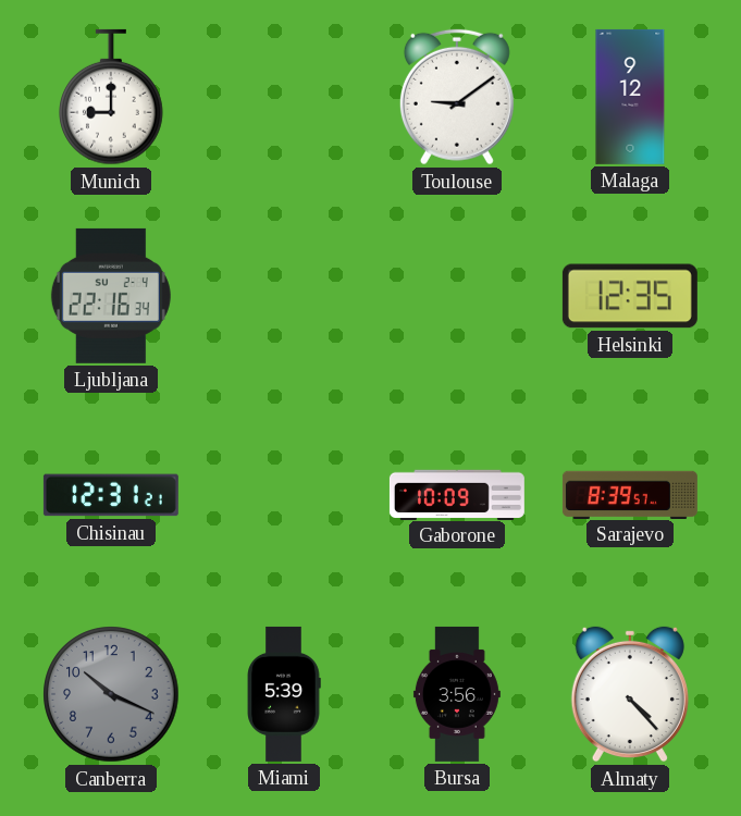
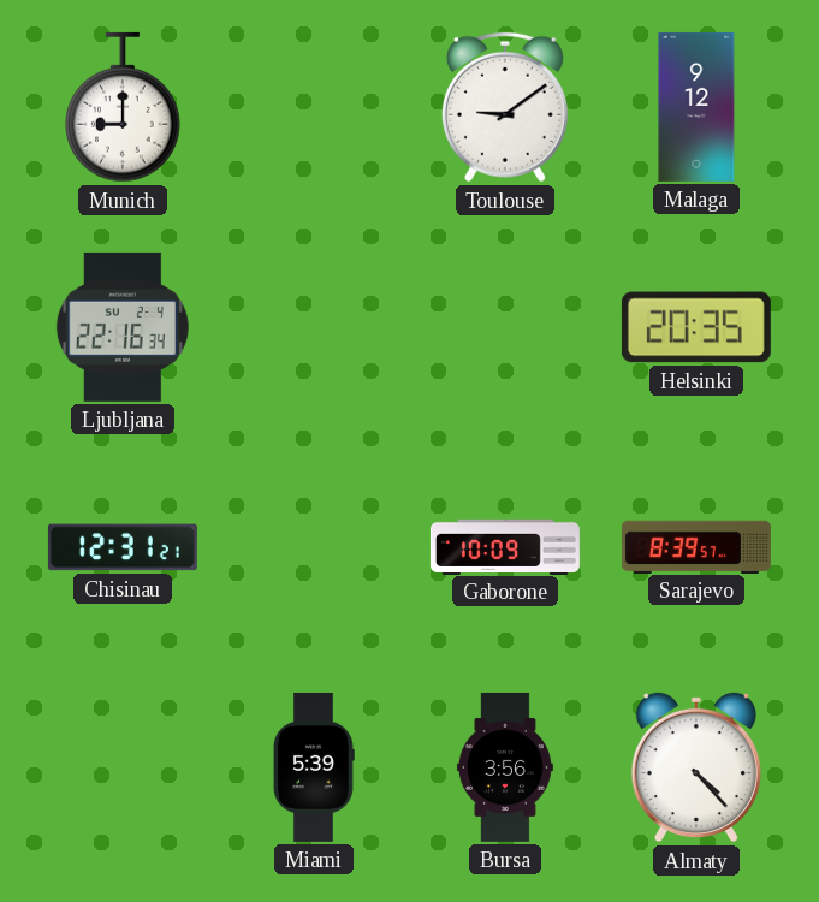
Helsinki: 12:35 -> 20:35
Canberra: 10:19 -> none
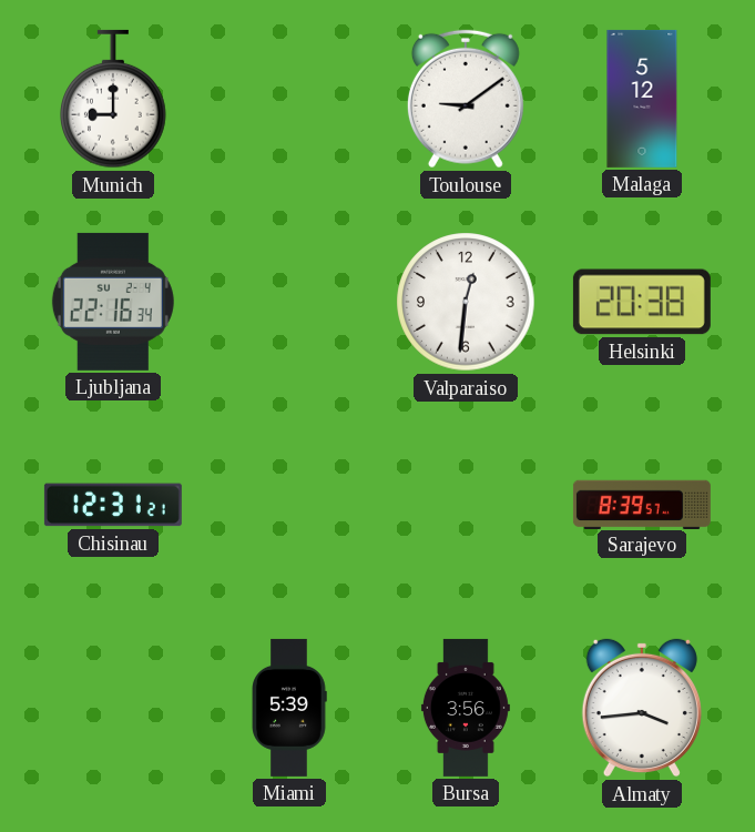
Malaga: 9:12 -> 5:12
Valparaiso: none -> 12:31
Helsinki: 20:35 -> 20:38
Gaborone: 10:09 -> none
Almaty: 4:23 -> 3:44
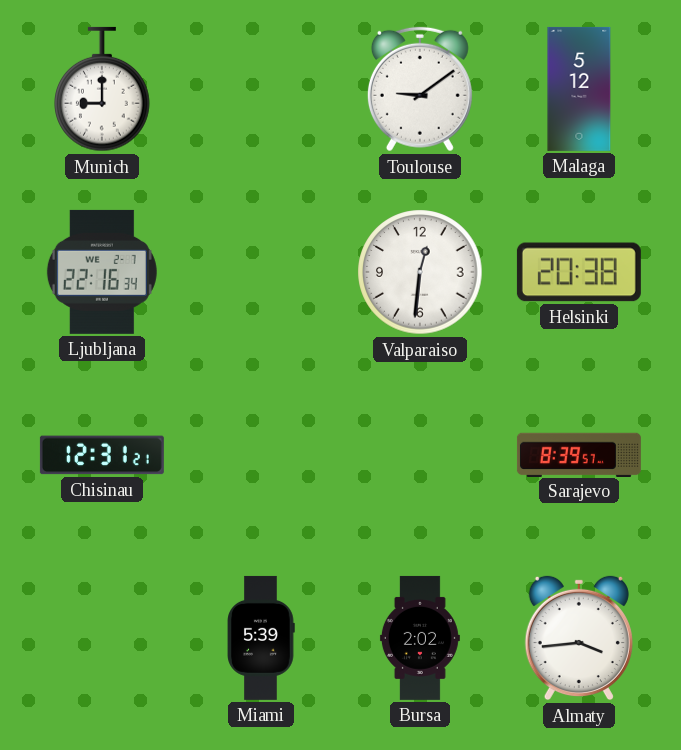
Ljubljana date: SU 2-4 -> WE 2-7
Bursa: 3:56 -> 2:02
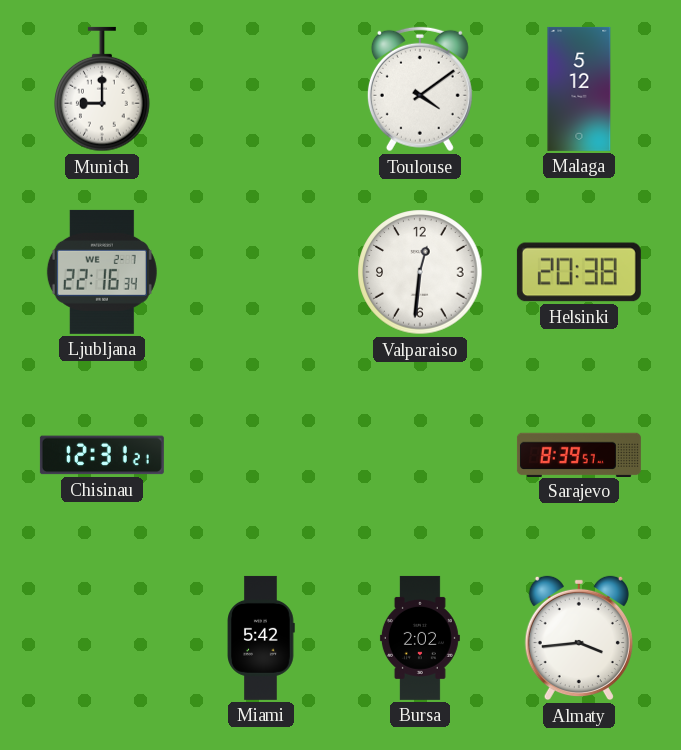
Toulouse: 9:09 -> 4:09
Miami: 5:39 -> 5:42
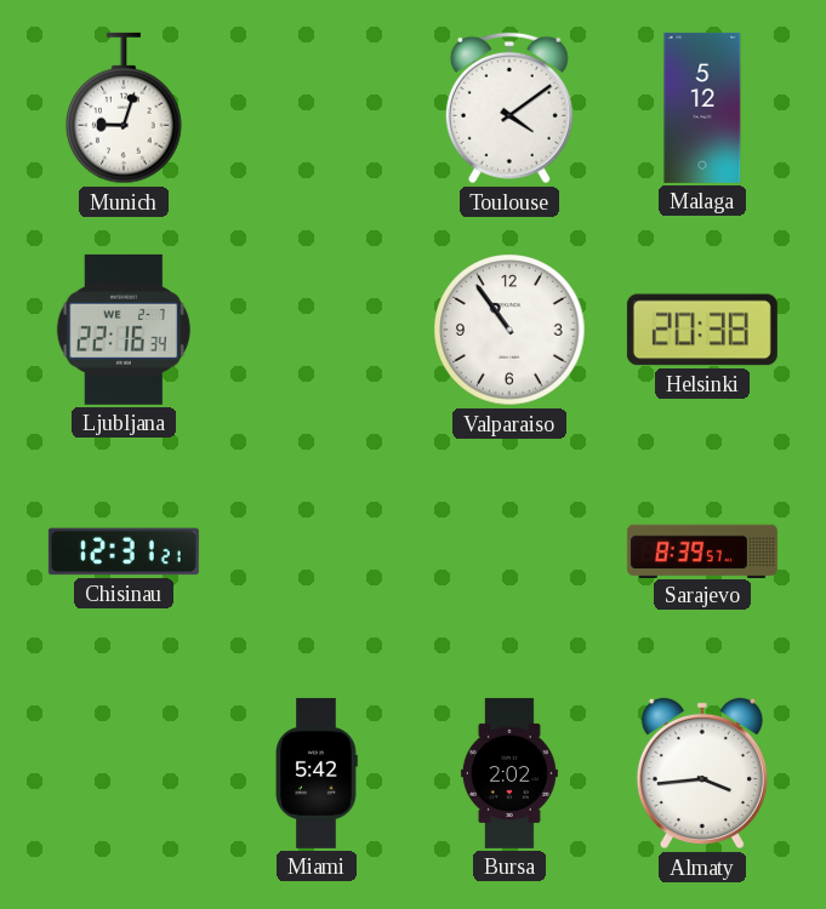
Munich: 9:00 -> 9:03
Valparaiso: 12:31 -> 10:54
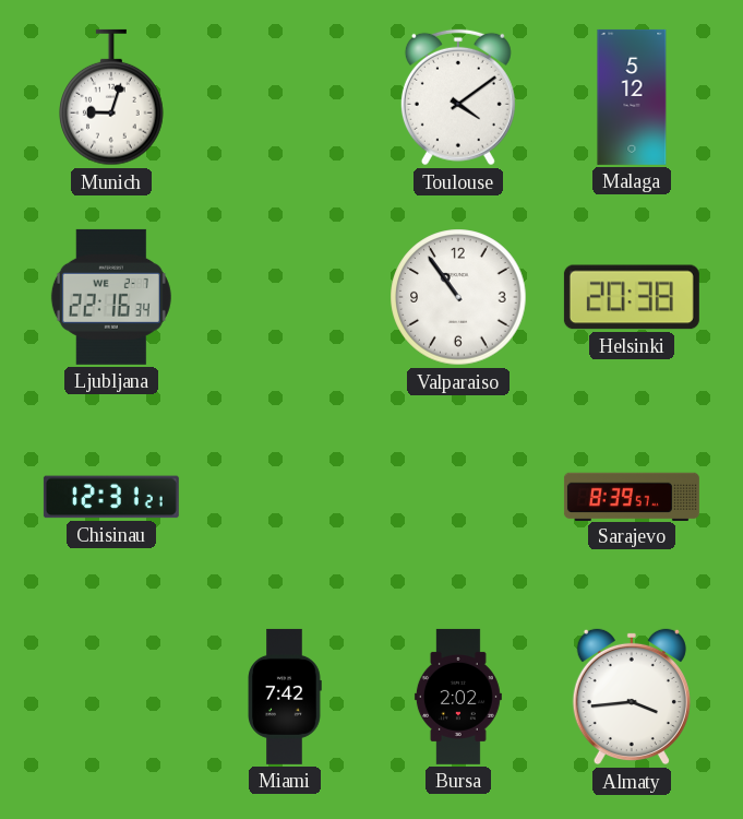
Miami: 5:42 -> 7:42
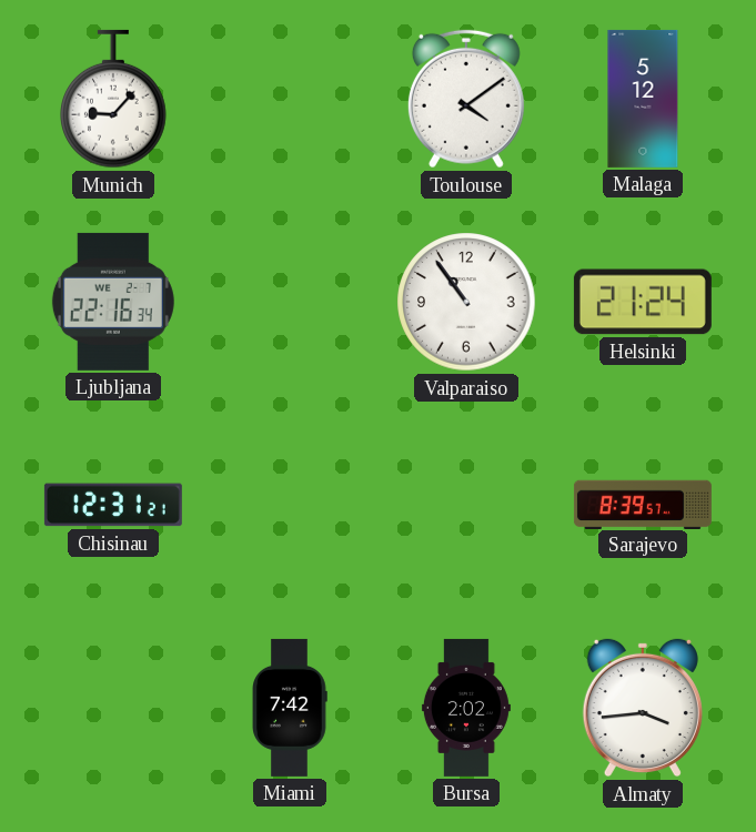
Munich: 9:03 -> 9:07
Helsinki: 20:38 -> 21:24
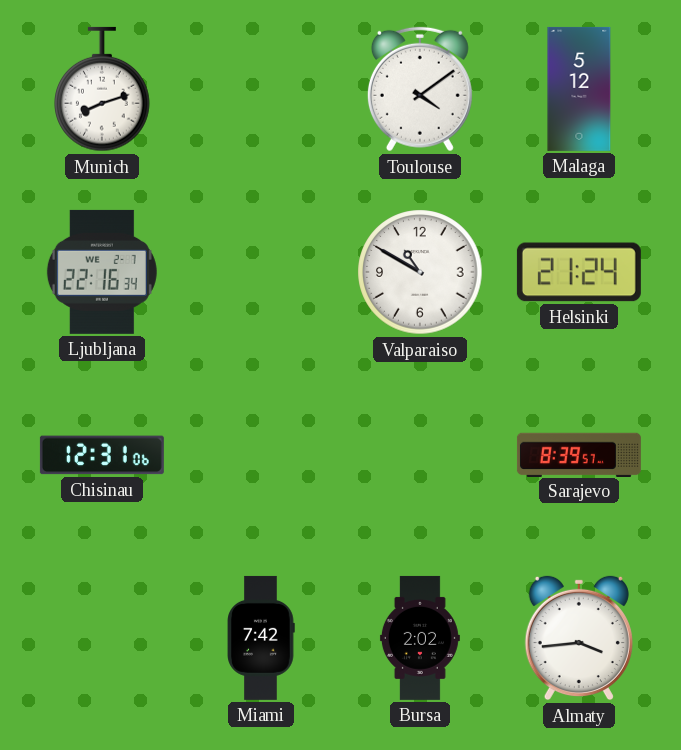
Munich: 9:07 -> 8:12
Valparaiso: 10:54 -> 10:50
Chisinau: 12:31:21 -> 12:31:06
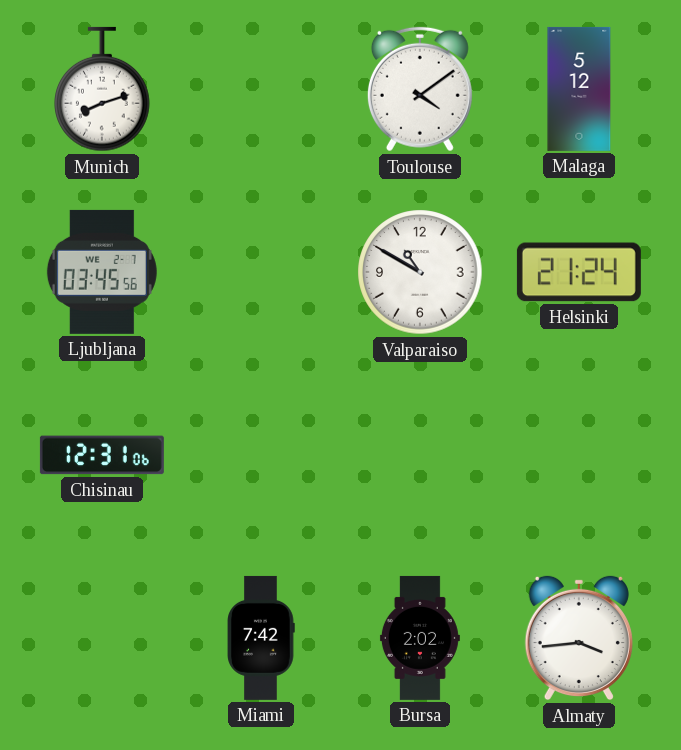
Ljubljana: 22:16 -> 03:45
Sarajevo: 8:39 -> none
